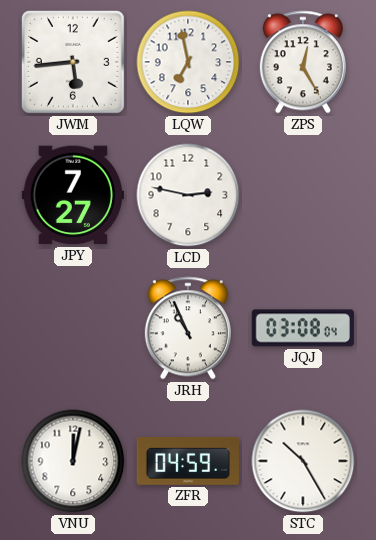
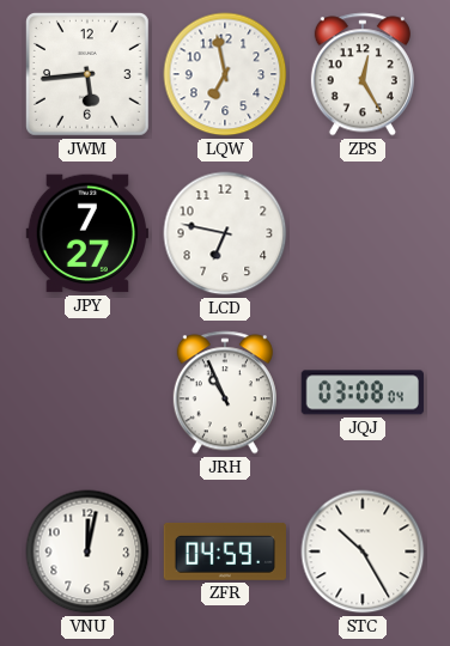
LCD: 2:47 -> 6:47
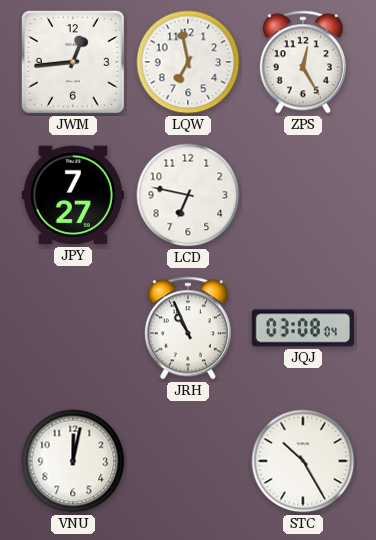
JWM: 5:44 -> 12:44
ZFR: 04:59 -> none
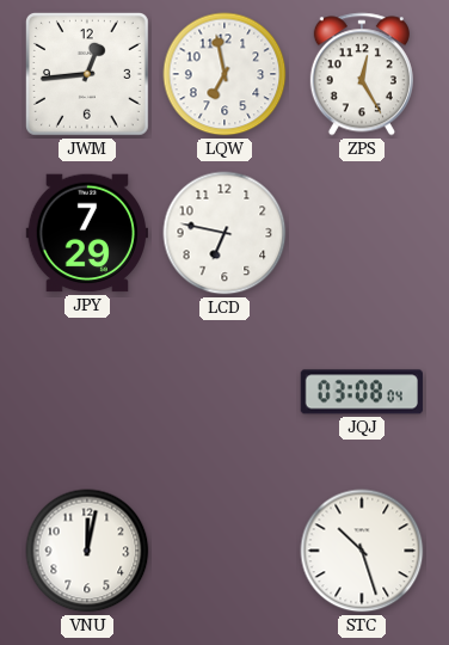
JPY: 7:27 -> 7:29
JRH: 10:56 -> none
STC: 10:25 -> 10:27
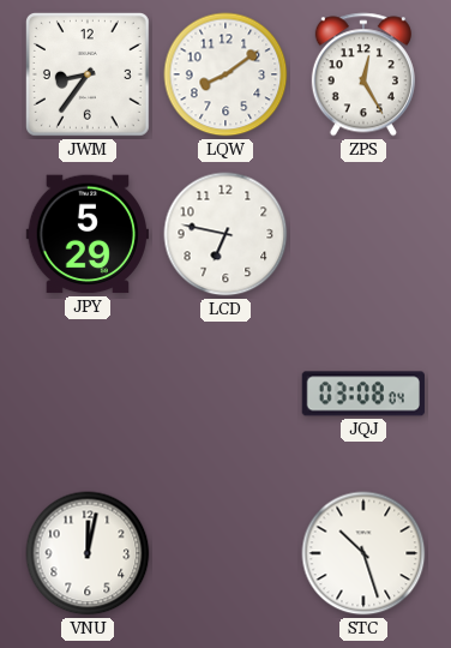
JWM: 12:44 -> 8:36
LQW: 6:58 -> 8:09
JPY: 7:29 -> 5:29
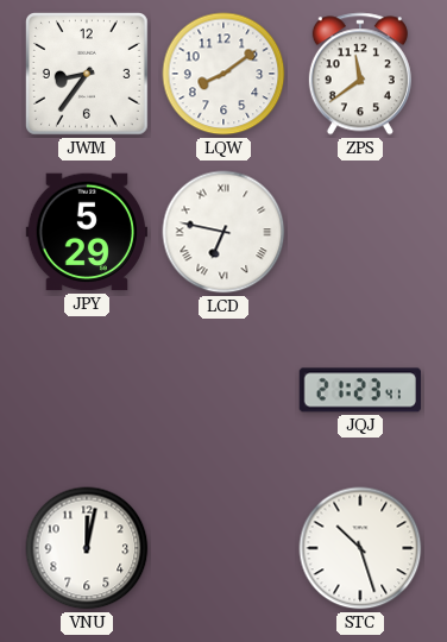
ZPS: 12:25 -> 11:39
LCD numerals: Arabic -> Roman
JQJ: 03:08 -> 21:23
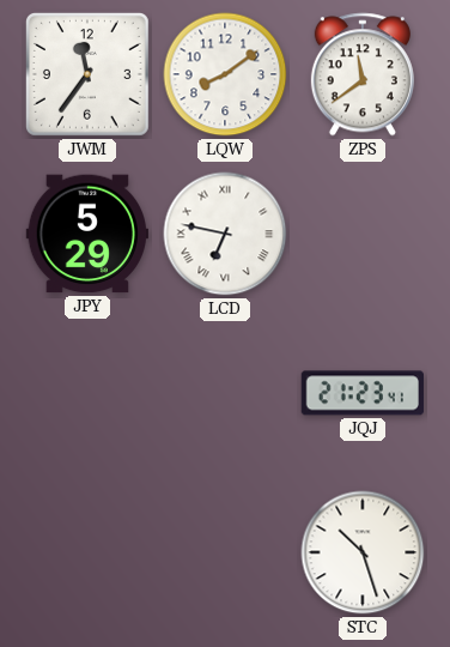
JWM: 8:36 -> 11:36
VNU: 12:02 -> none
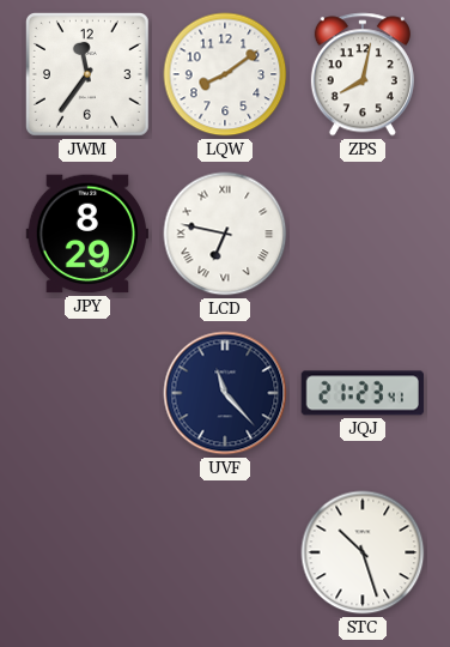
ZPS: 11:39 -> 8:02
JPY: 5:29 -> 8:29
UVF: none -> 11:23
